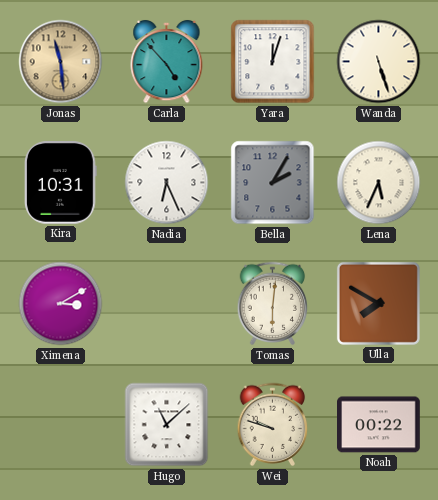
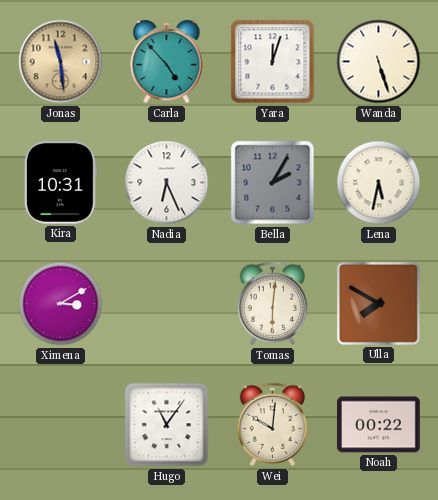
Lena: 5:34 -> 5:32
Hugo: 11:08 -> 11:06
Wei: 9:48 -> 10:01
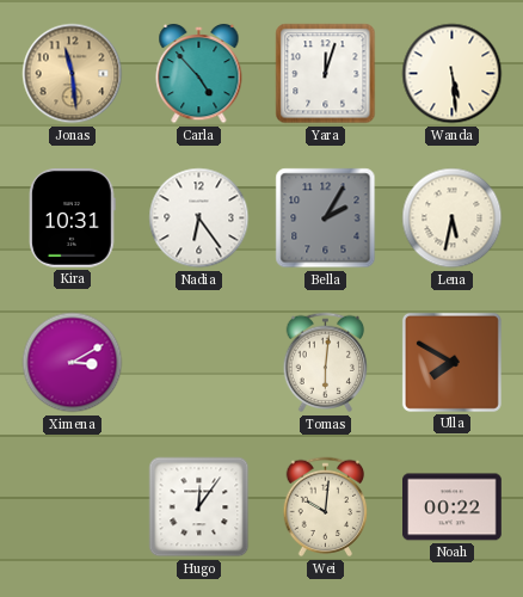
Wanda: 5:27 -> 5:29
Nadia: 6:26 -> 6:24
Hugo: 11:06 -> 12:06
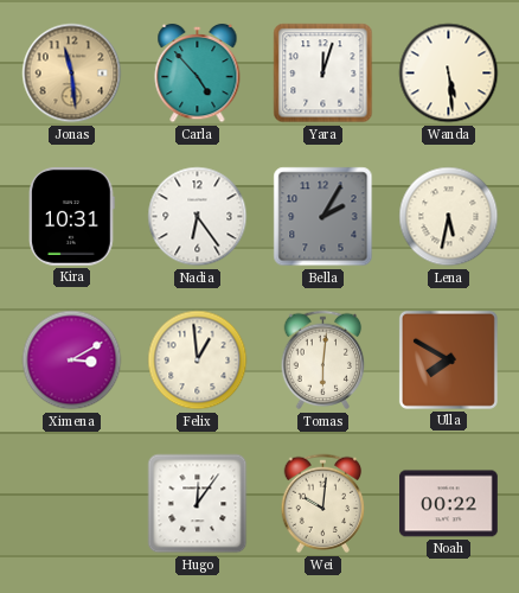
Felix: none -> 12:59
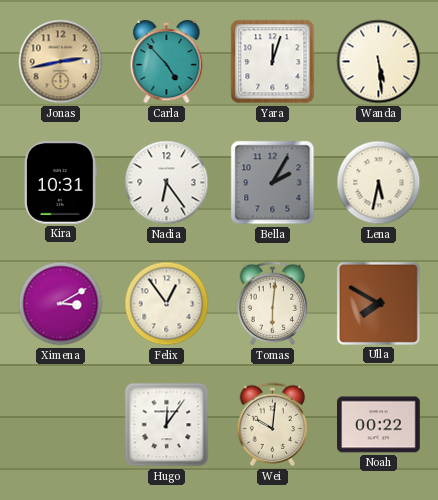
Jonas: 11:29 -> 2:43
Felix: 12:59 -> 12:54
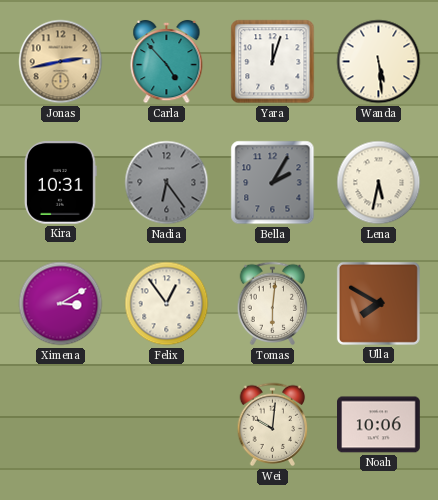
Nadia dial: white -> grey
Hugo: 12:06 -> none
Noah: 00:22 -> 10:06
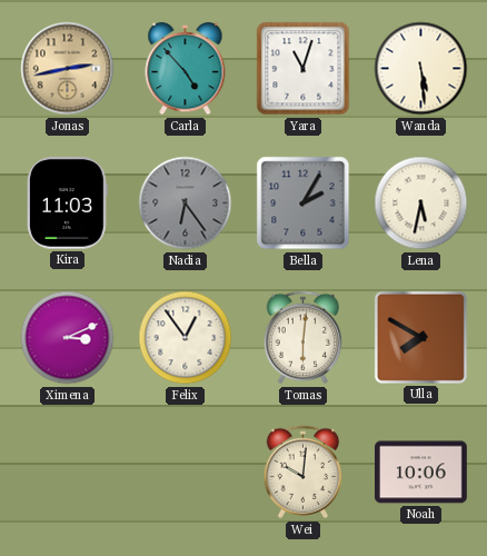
Yara: 12:03 -> 11:03
Kira: 10:31 -> 11:03
Ximena: 3:10 -> 3:11
